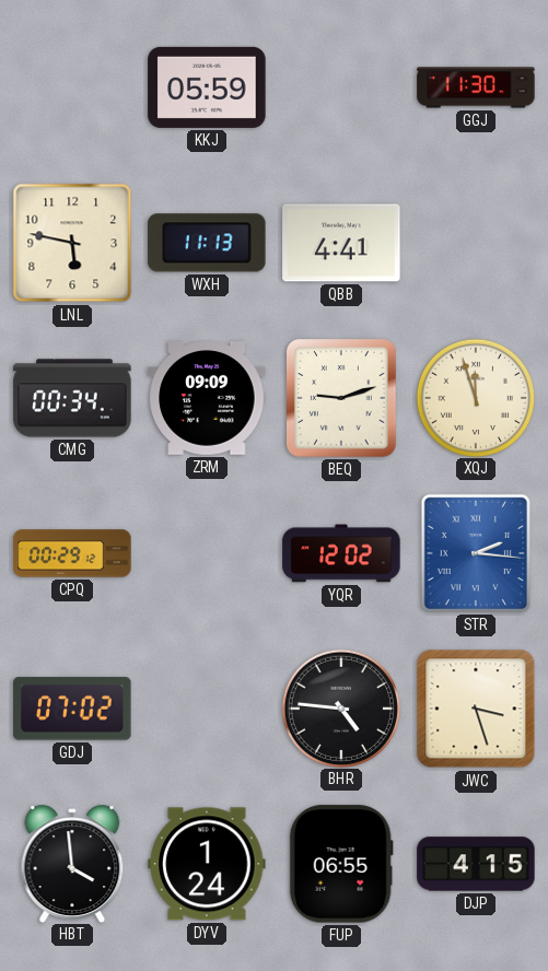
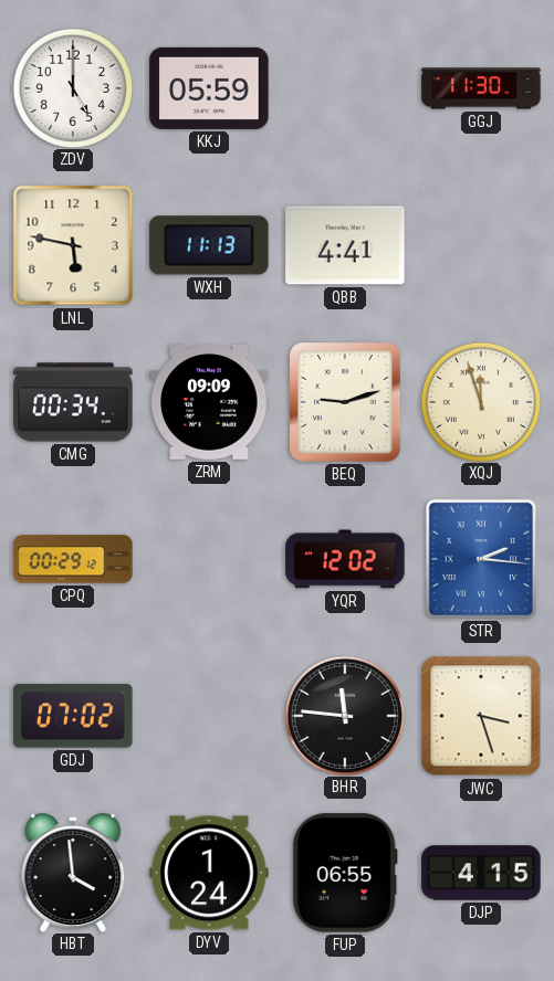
ZDV: none -> 5:00
BHR: 4:46 -> 11:46
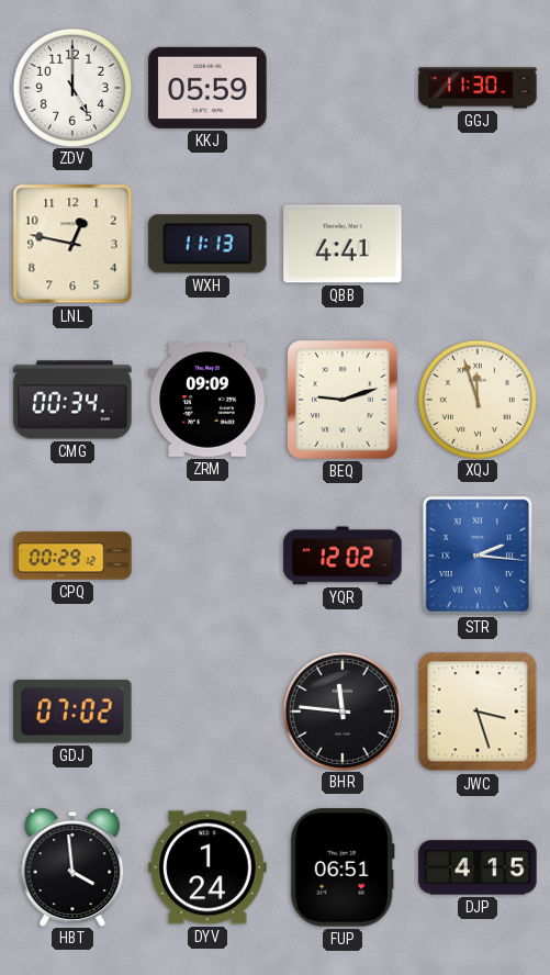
LNL: 5:47 -> 12:47
FUP: 06:55 -> 06:51
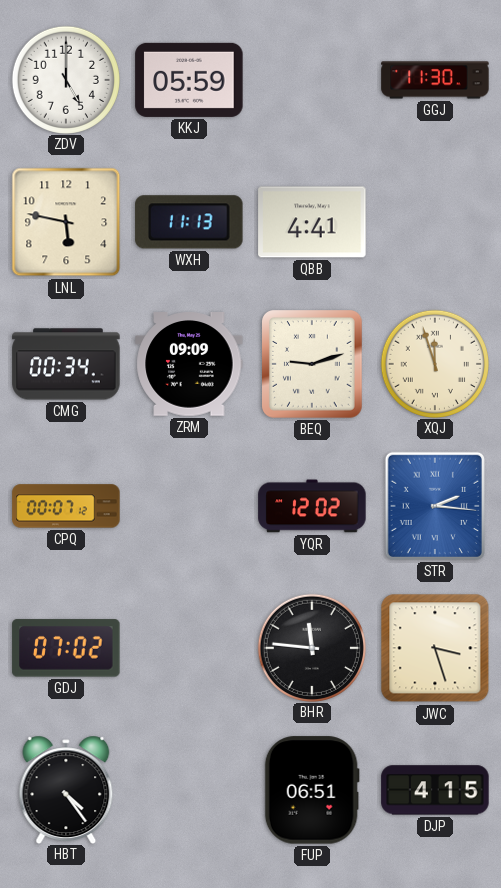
LNL: 12:47 -> 5:47
CPQ: 00:29 -> 00:07
HBT: 3:59 -> 4:24
DYV: 1:24 -> none
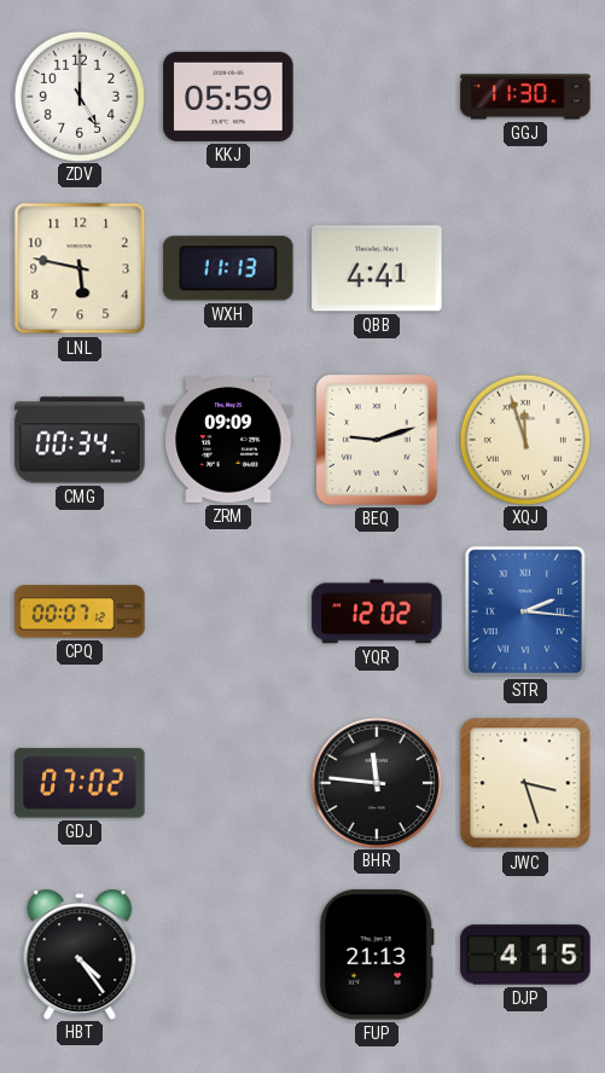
FUP: 06:51 -> 21:13
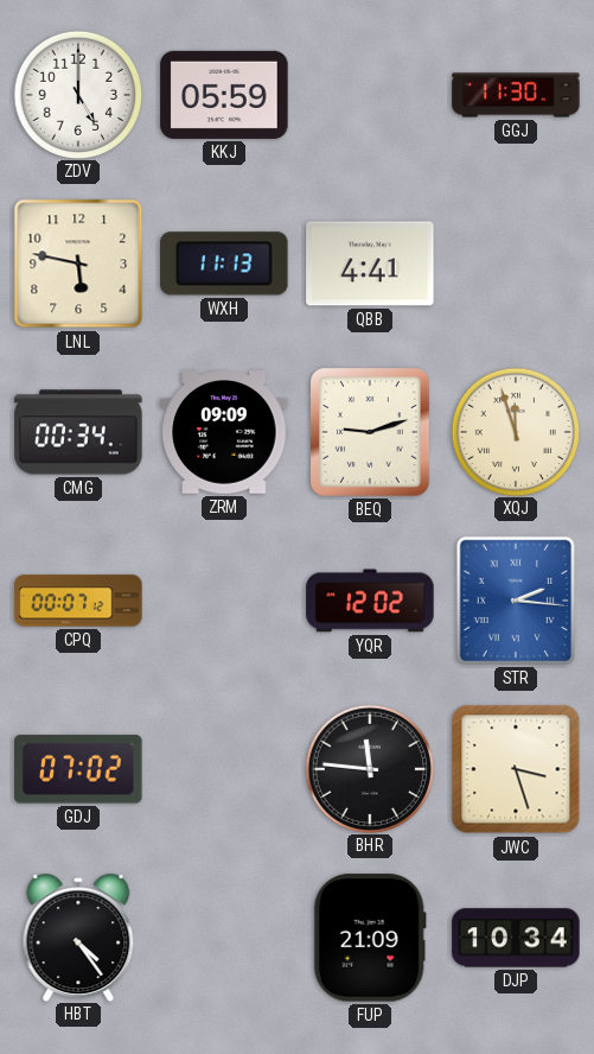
FUP: 21:13 -> 21:09
DJP: 4:15 -> 10:34
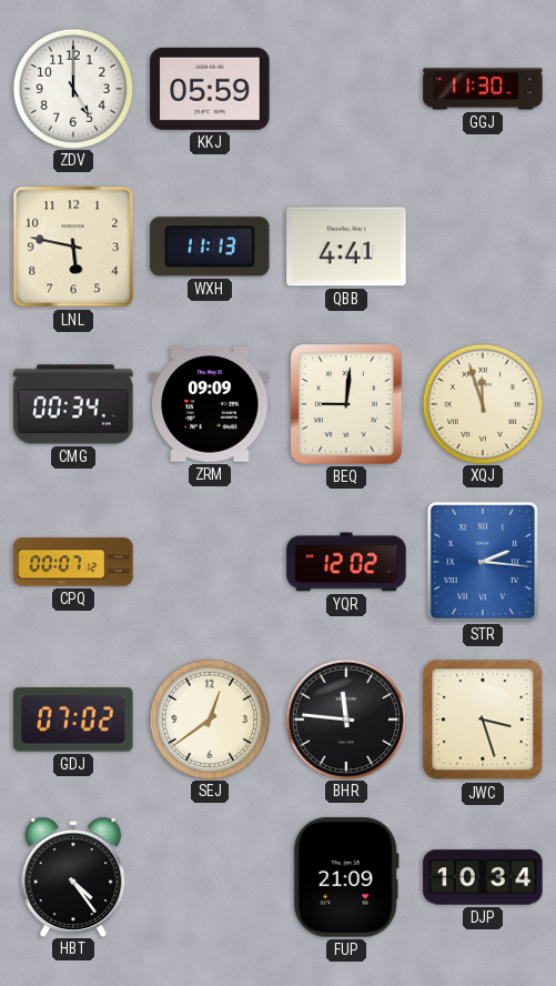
BEQ: 9:12 -> 9:01
SEJ: none -> 12:39
